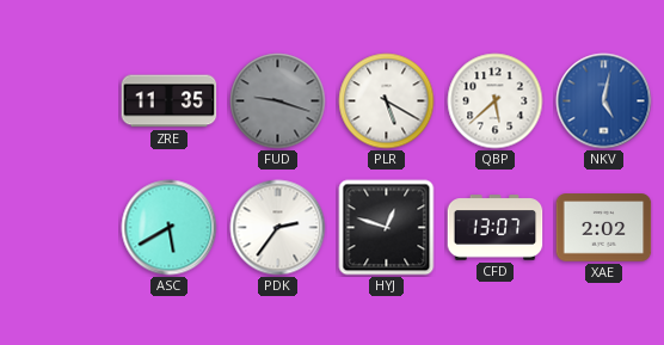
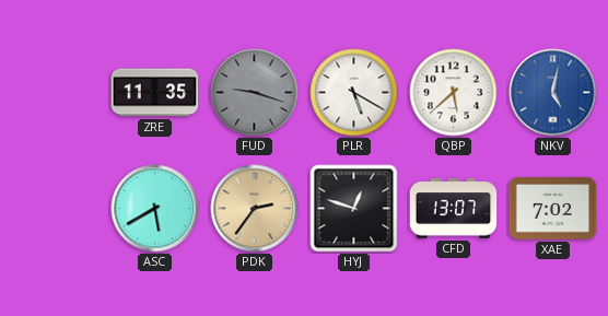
PDK dial: white -> champagne
XAE: 2:02 -> 7:02
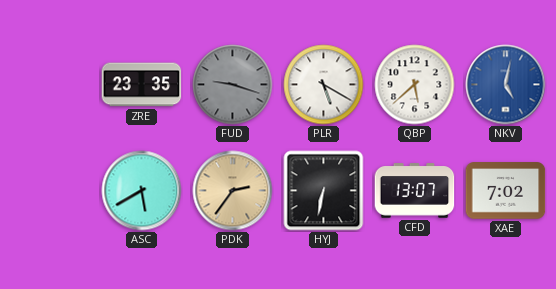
ZRE: 11:35 -> 23:35
HYJ: 12:48 -> 6:32
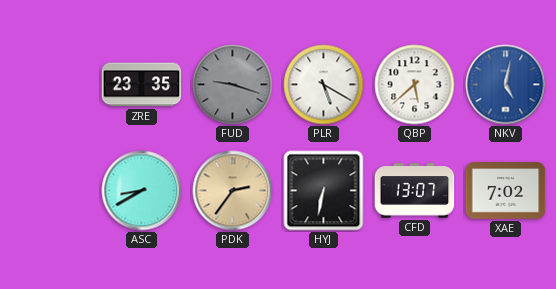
ASC: 5:40 -> 8:40
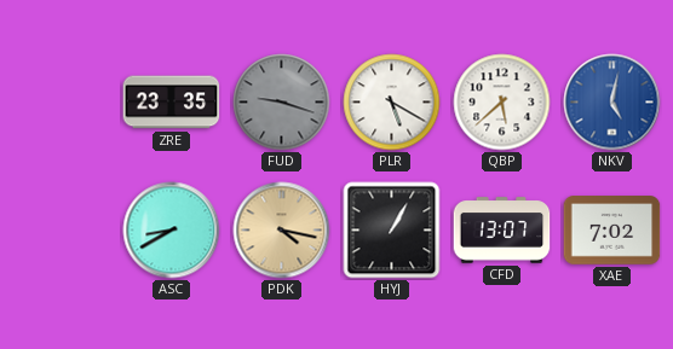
PDK: 2:36 -> 4:17
HYJ: 6:32 -> 1:05
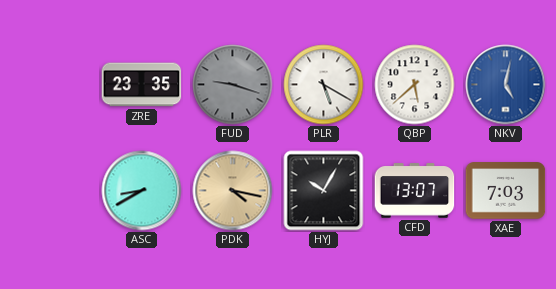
HYJ: 1:05 -> 10:05
XAE: 7:02 -> 7:03
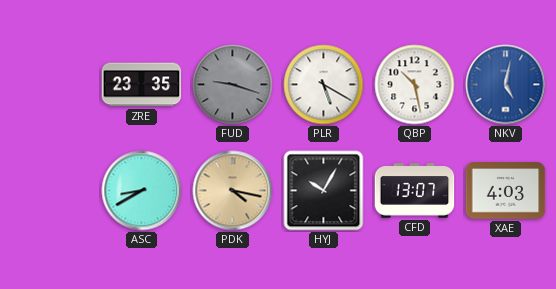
QBP: 5:38 -> 10:28
XAE: 7:03 -> 4:03
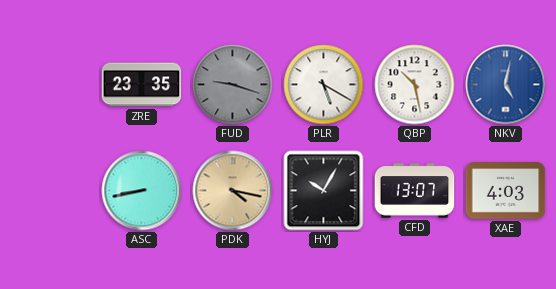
ASC: 8:40 -> 8:43
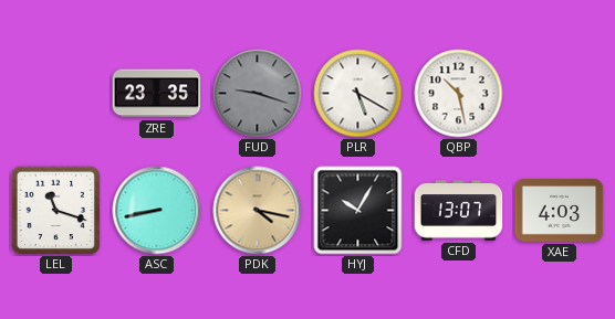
NKV: 5:02 -> none
LEL: none -> 11:18
